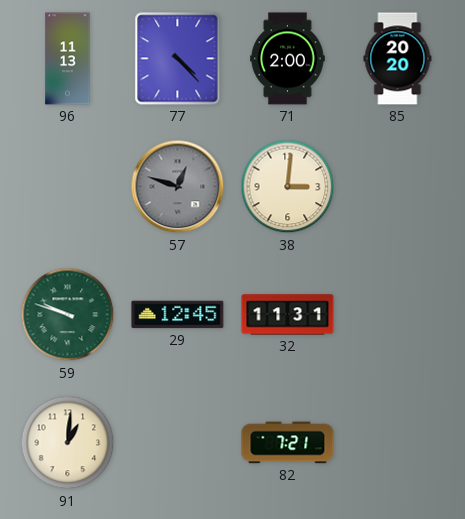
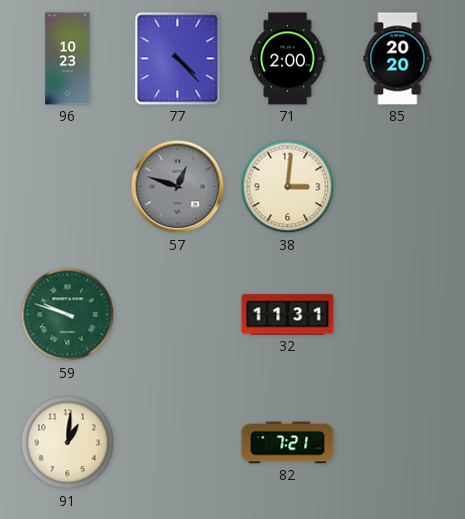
96: 11:13 -> 10:23
29: 12:45 -> none
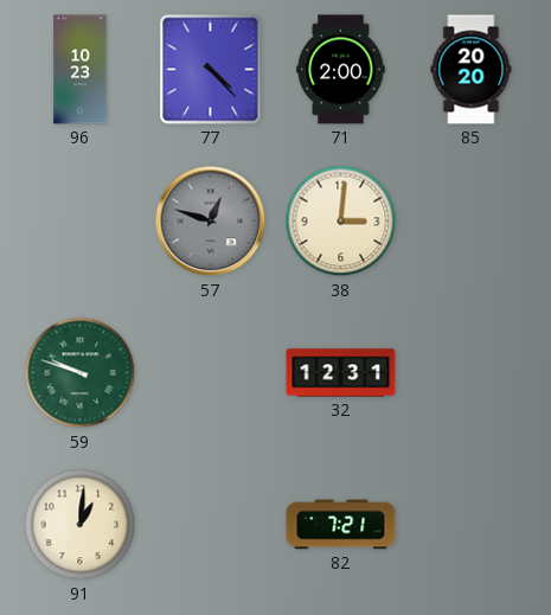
32: 11:31 -> 12:31
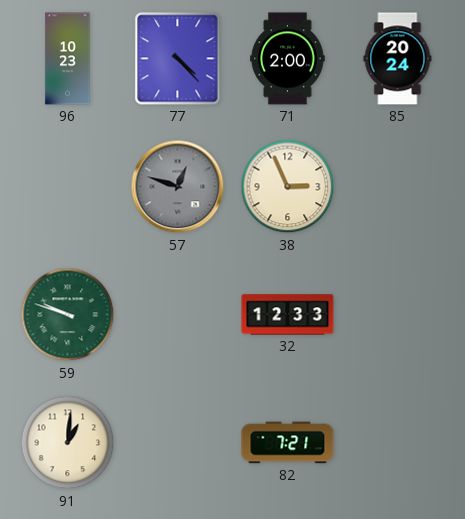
85: 20:20 -> 20:24
38: 3:01 -> 2:56
32: 12:31 -> 12:33
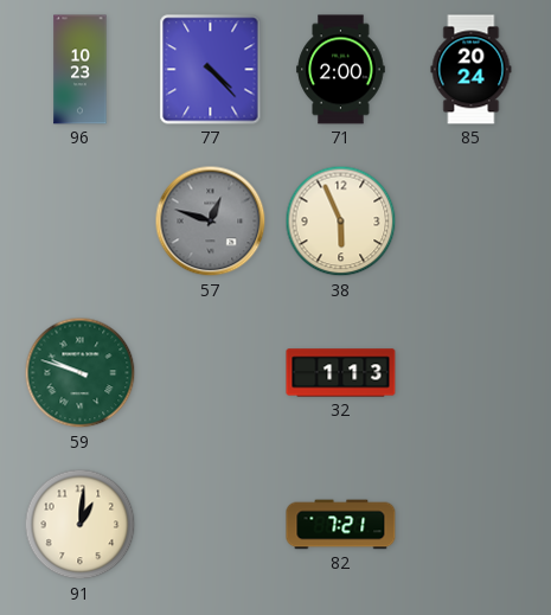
38: 2:56 -> 5:56
32: 12:33 -> 1:13
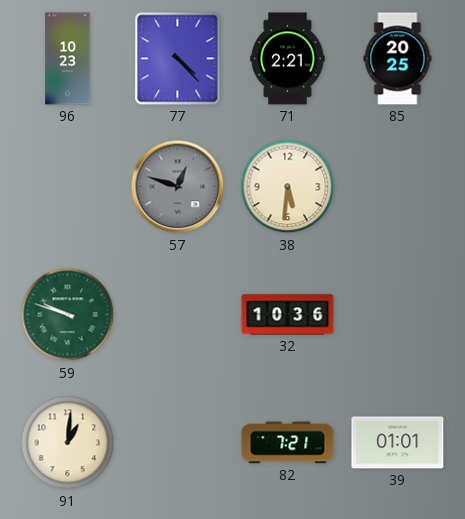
71: 2:00 -> 2:21
85: 20:24 -> 20:25
38: 5:56 -> 5:31
32: 1:13 -> 10:36
39: none -> 01:01
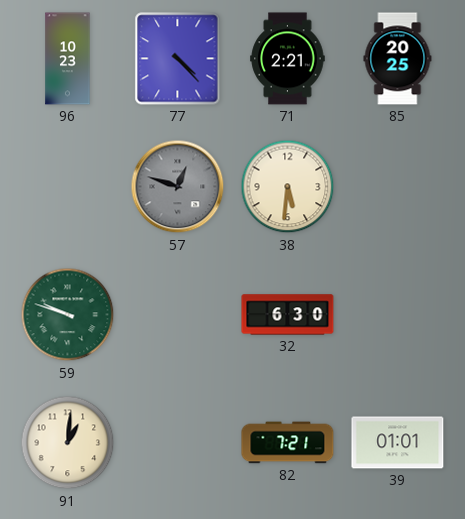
32: 10:36 -> 6:30
